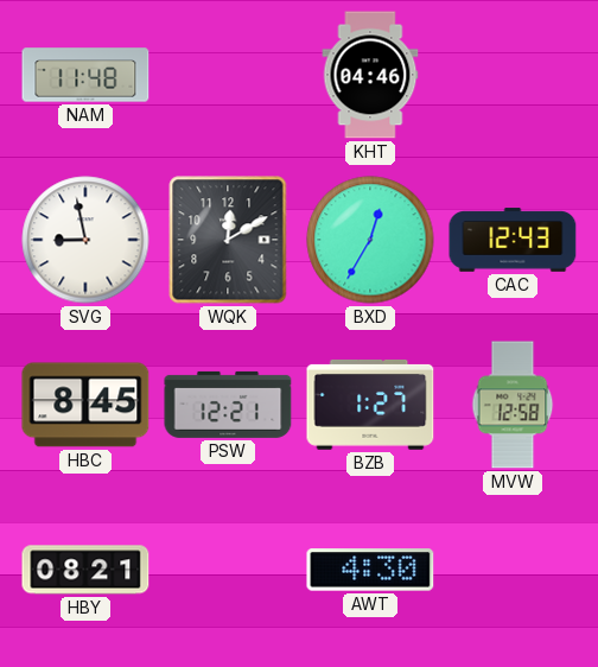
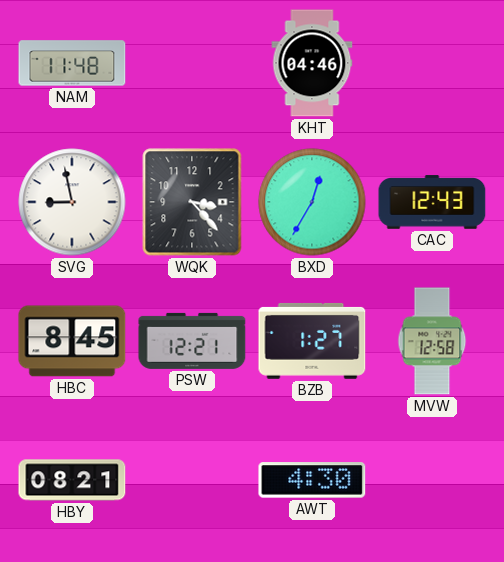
WQK: 12:10 -> 3:23
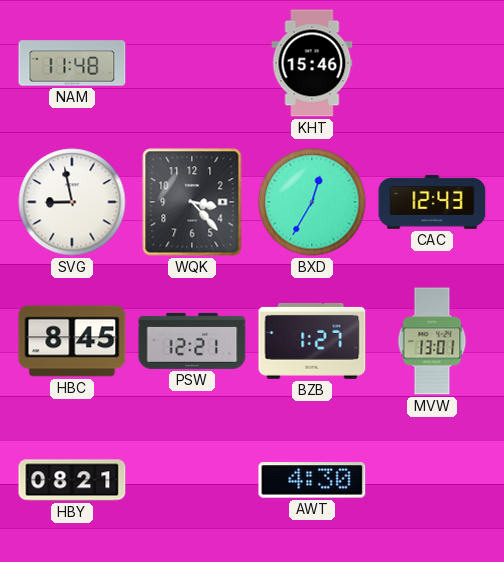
KHT: 04:46 -> 15:46
MVW: 12:58 -> 13:01
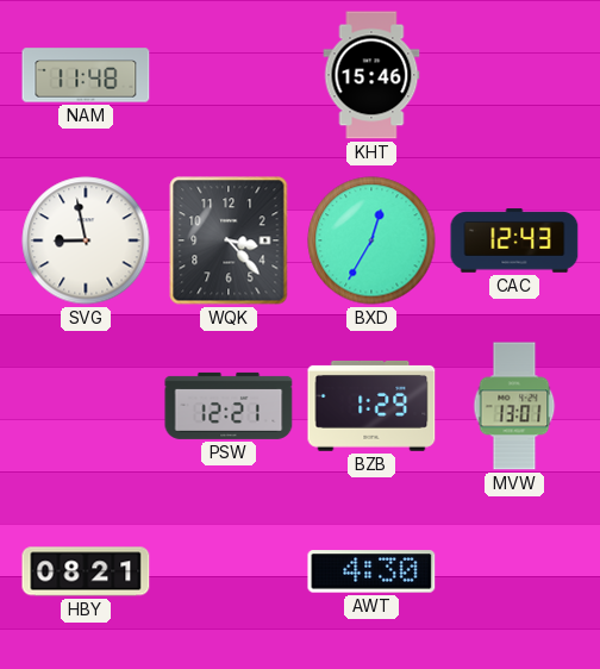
HBC: 8:45 -> none
BZB: 1:27 -> 1:29
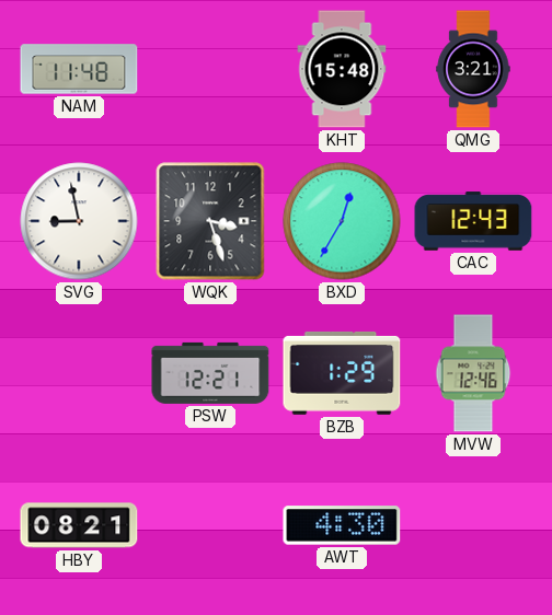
KHT: 15:46 -> 15:48
QMG: none -> 3:21
WQK: 3:23 -> 3:27
MVW: 13:01 -> 12:46
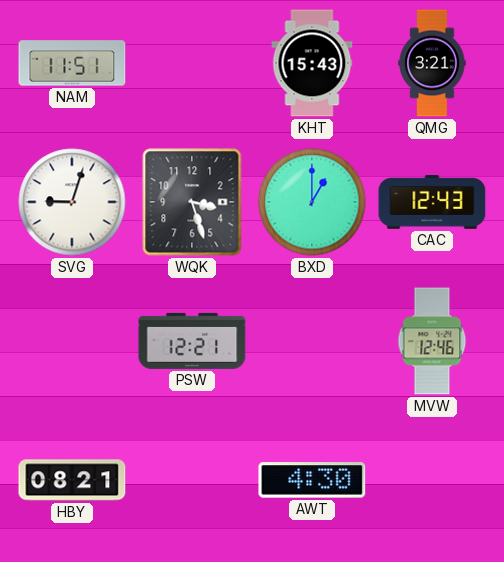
NAM: 11:48 -> 11:51
KHT: 15:48 -> 15:43
SVG: 8:58 -> 9:03
BXD: 12:35 -> 1:00
BZB: 1:29 -> none
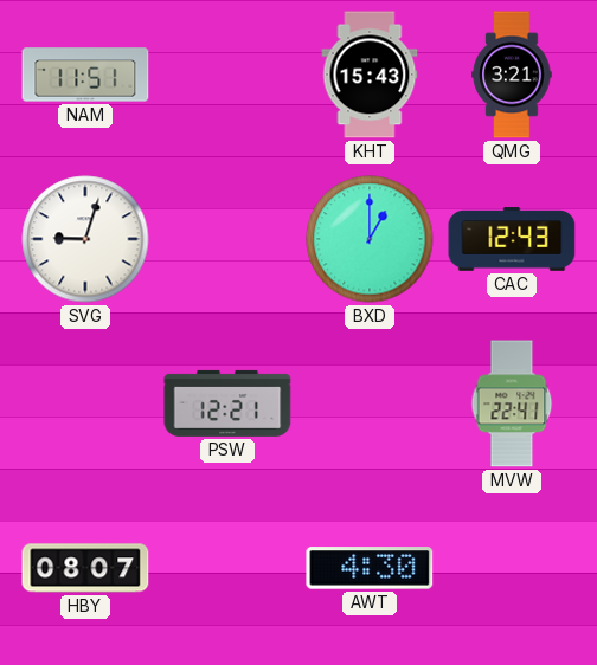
WQK: 3:27 -> none
MVW: 12:46 -> 22:41
HBY: 08:21 -> 08:07
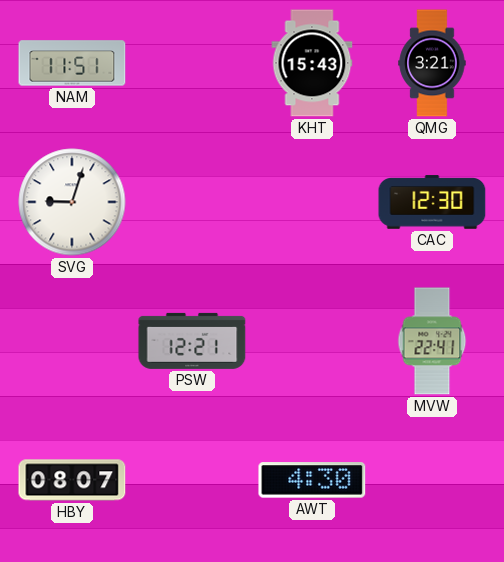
BXD: 1:00 -> none
CAC: 12:43 -> 12:30
